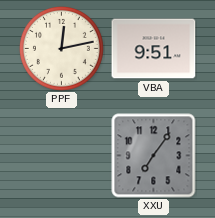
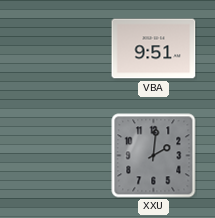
PPF: 12:13 -> none
XXU: 7:06 -> 2:01
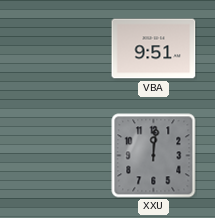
XXU: 2:01 -> 12:01
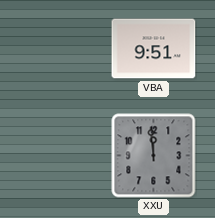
XXU: 12:01 -> 11:59
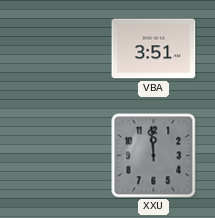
VBA: 9:51 -> 3:51
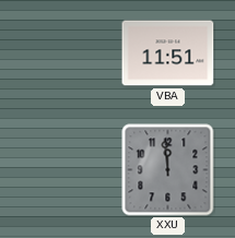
VBA: 3:51 -> 11:51
